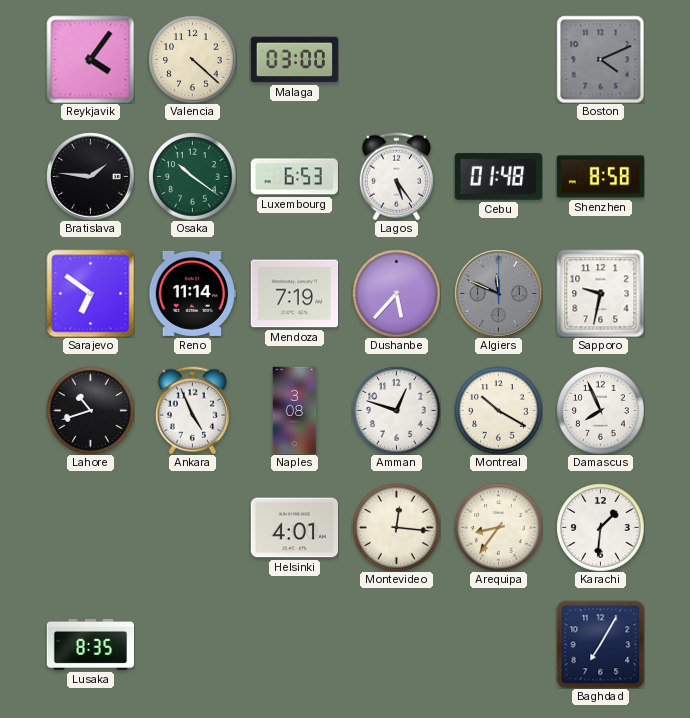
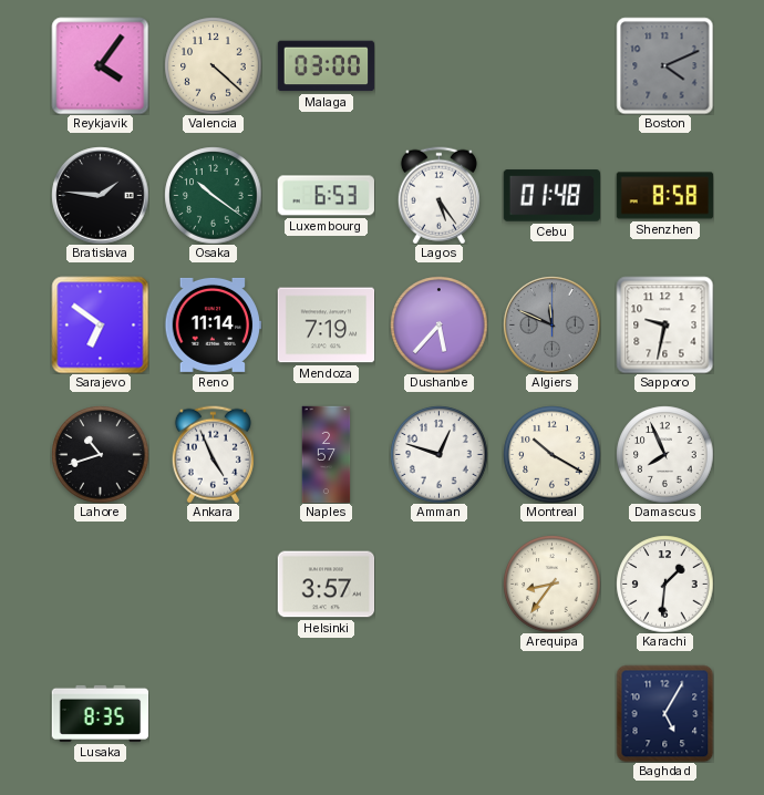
Naples: 3:08 -> 2:57
Helsinki: 4:01 -> 3:57
Montevideo: 12:16 -> none
Baghdad: 7:05 -> 5:05
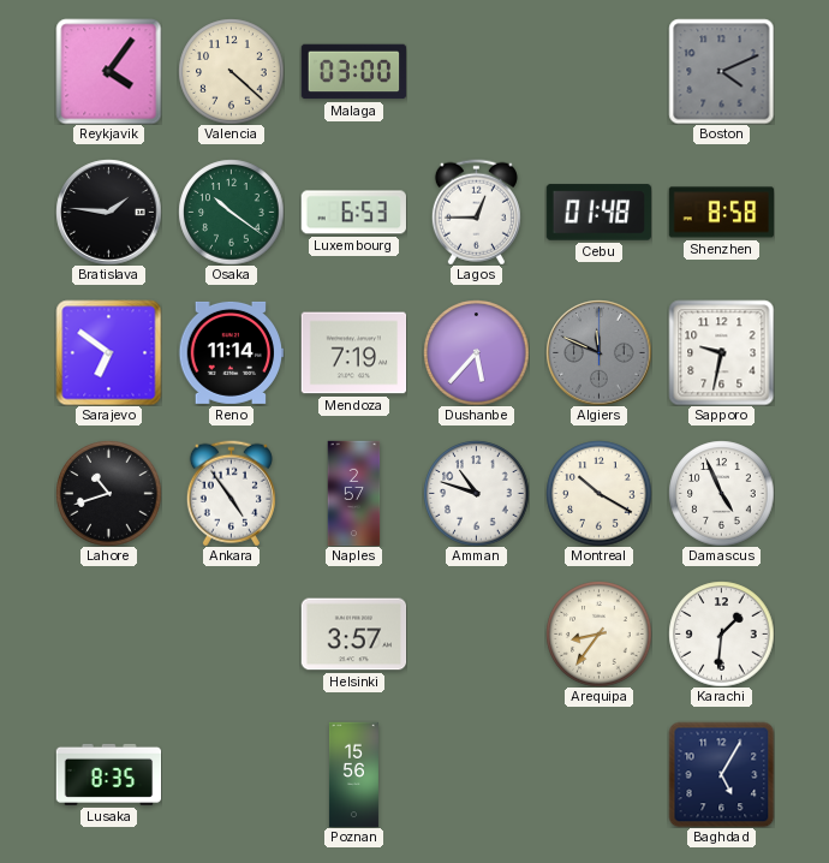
Lagos: 5:24 -> 12:45
Ankara: 4:56 -> 4:54
Amman: 12:48 -> 10:48
Damascus: 7:56 -> 4:56
Poznan: none -> 15:56
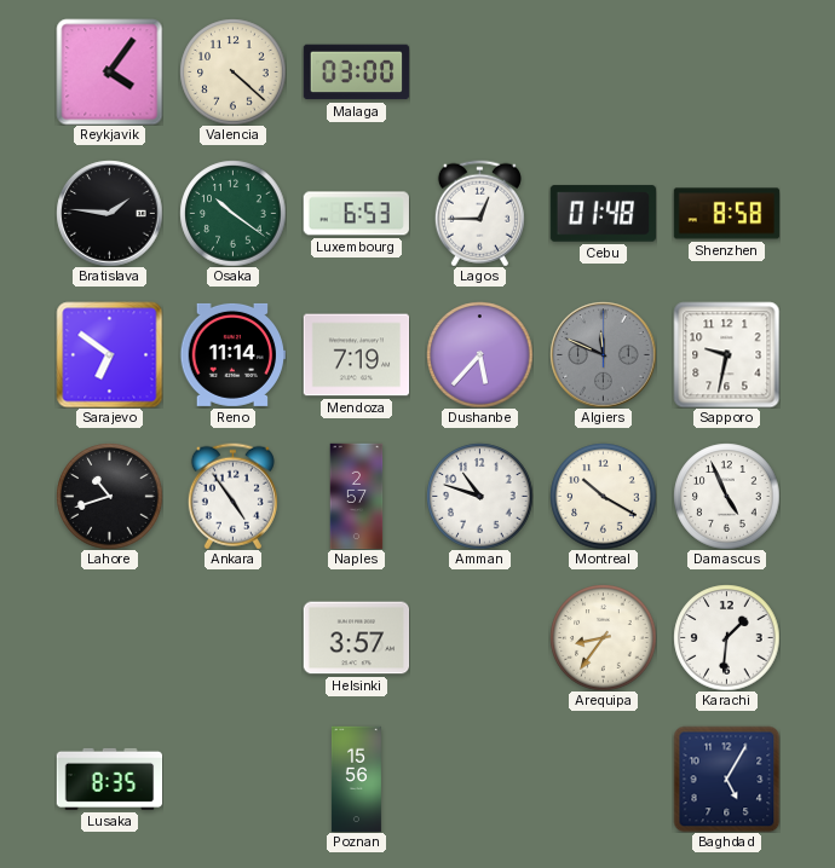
Boston: 4:11 -> none
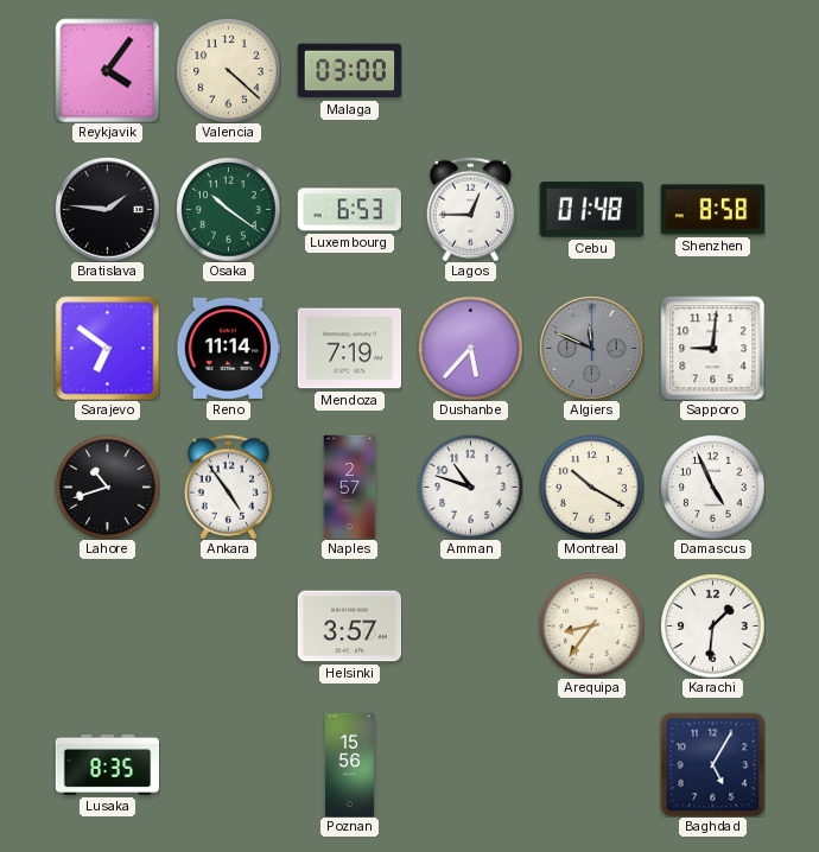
Sapporo: 9:32 -> 9:01
